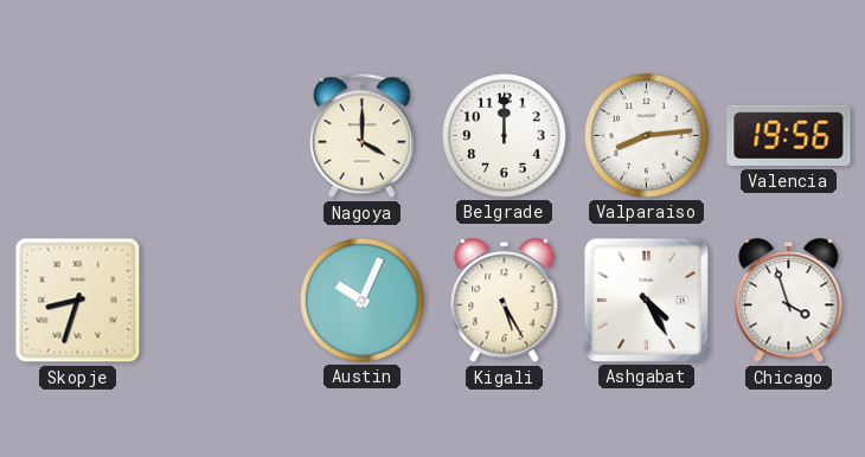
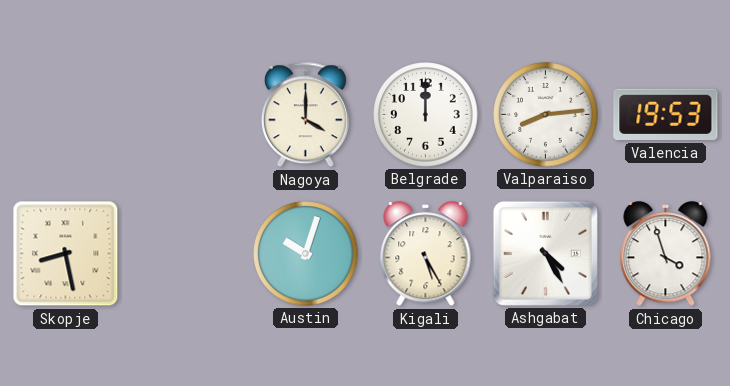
Valencia: 19:56 -> 19:53
Skopje: 8:33 -> 8:28
Austin: 10:04 -> 10:03
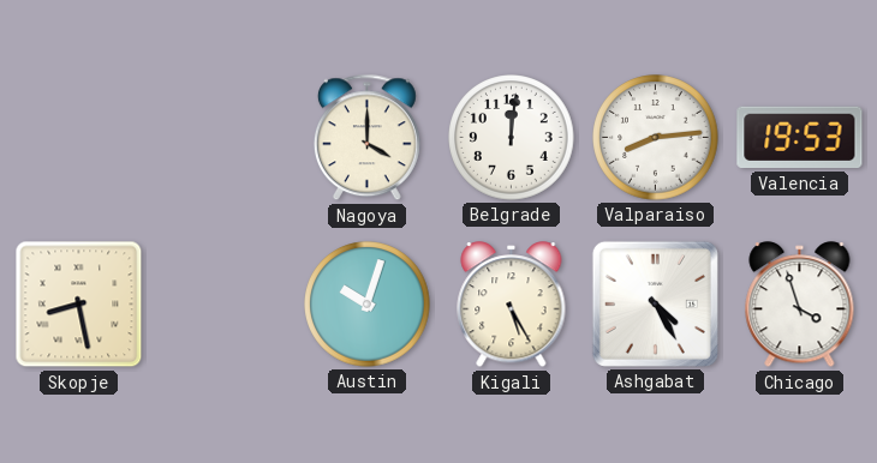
Belgrade: 12:00 -> 12:01
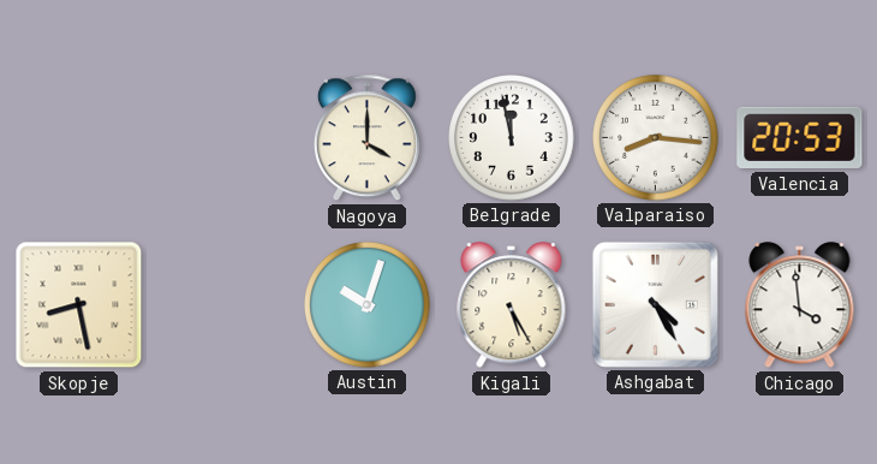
Belgrade: 12:01 -> 11:58
Valparaiso: 8:14 -> 8:16
Valencia: 19:53 -> 20:53
Chicago: 3:57 -> 3:59
